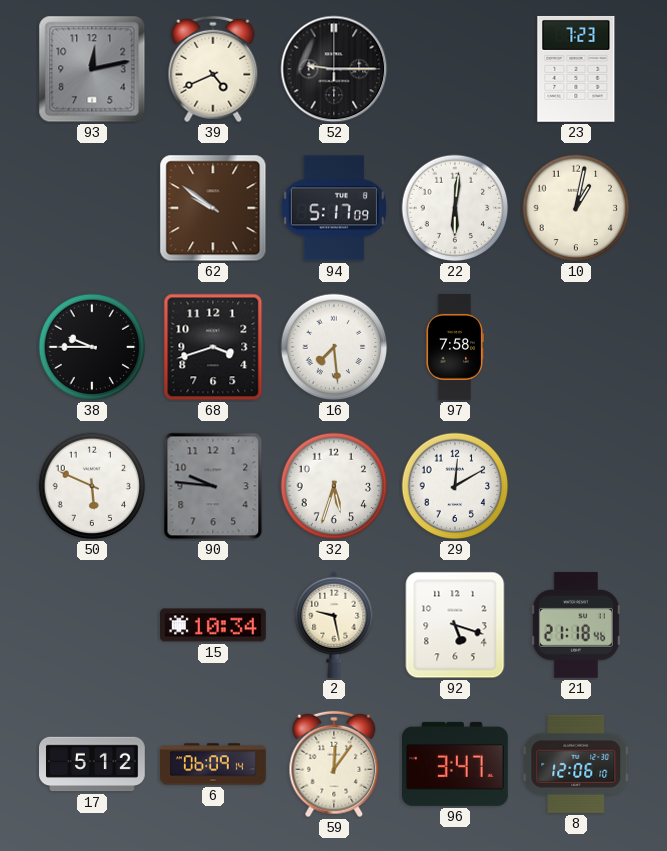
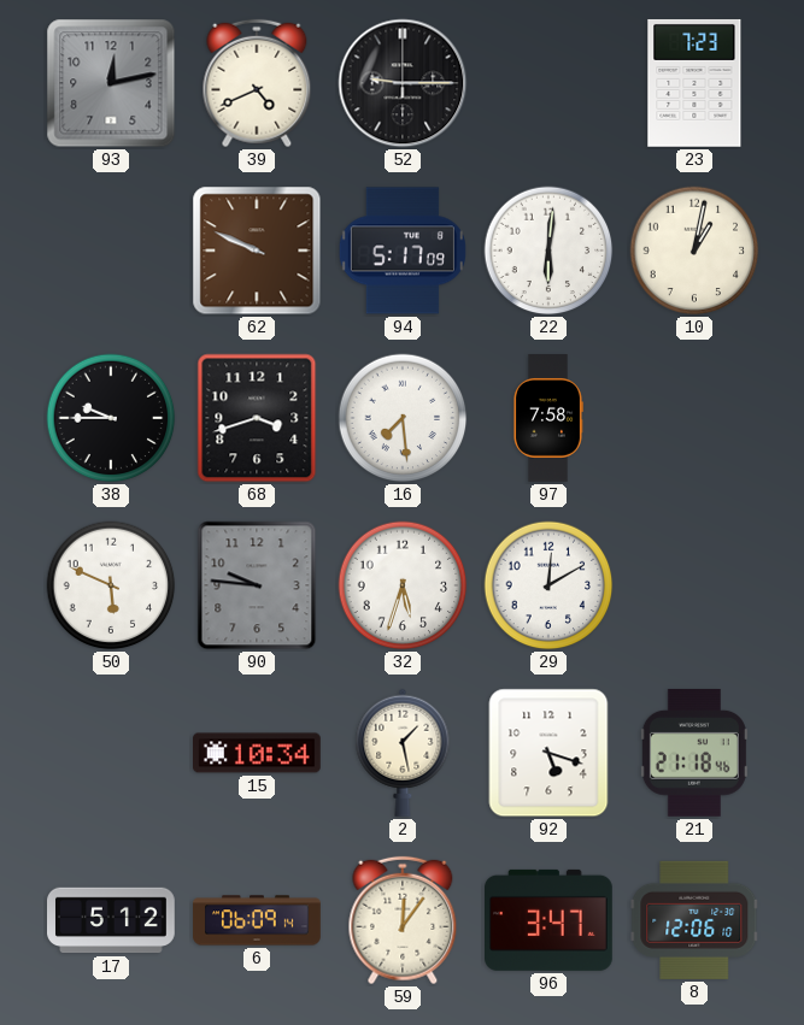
62: 9:51 -> 9:49
2: 9:28 -> 1:28
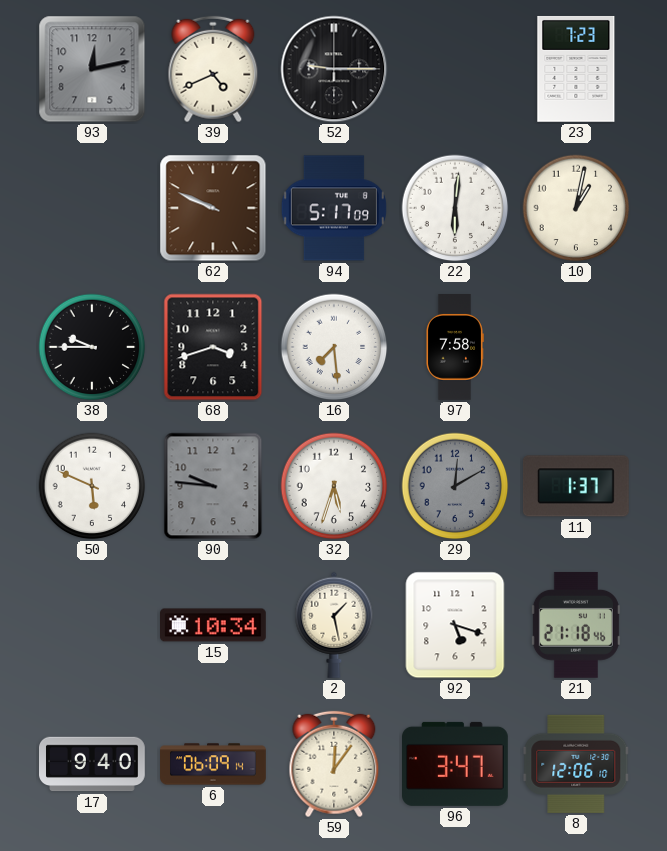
29 dial: white -> grey
11: none -> 1:37
17: 5:12 -> 9:40
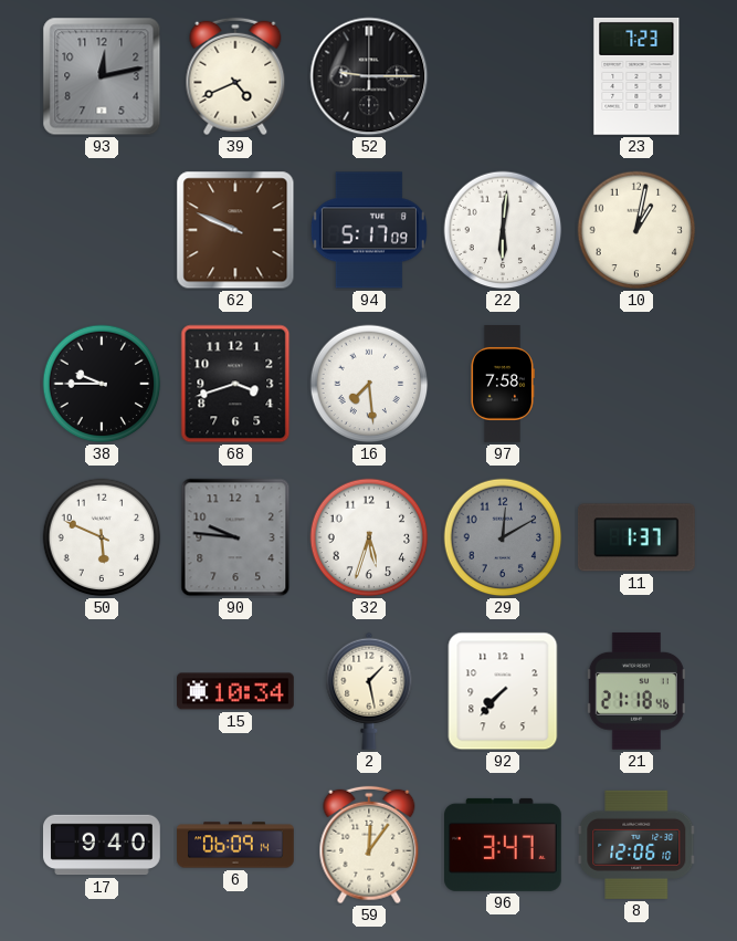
92: 5:18 -> 7:37
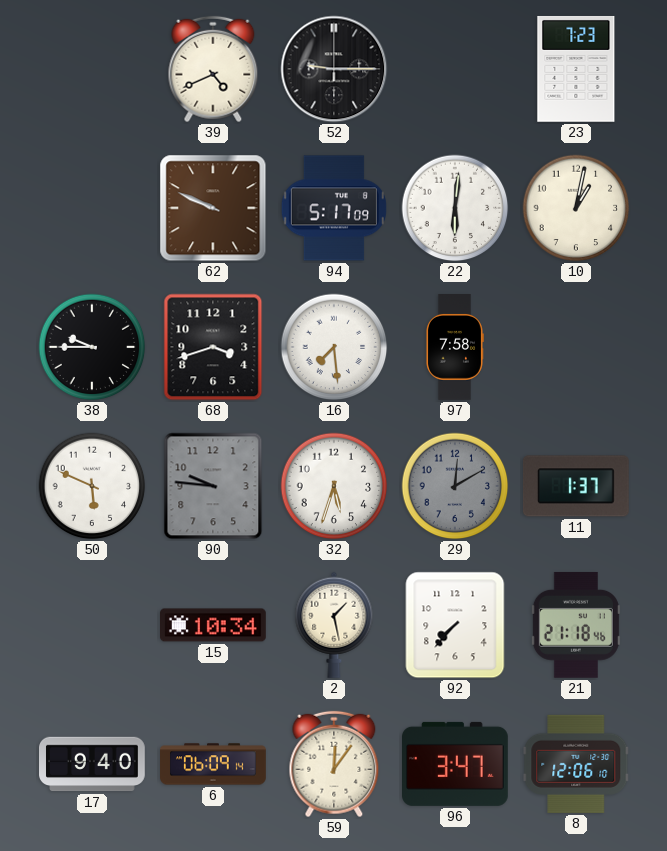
93: 12:13 -> none
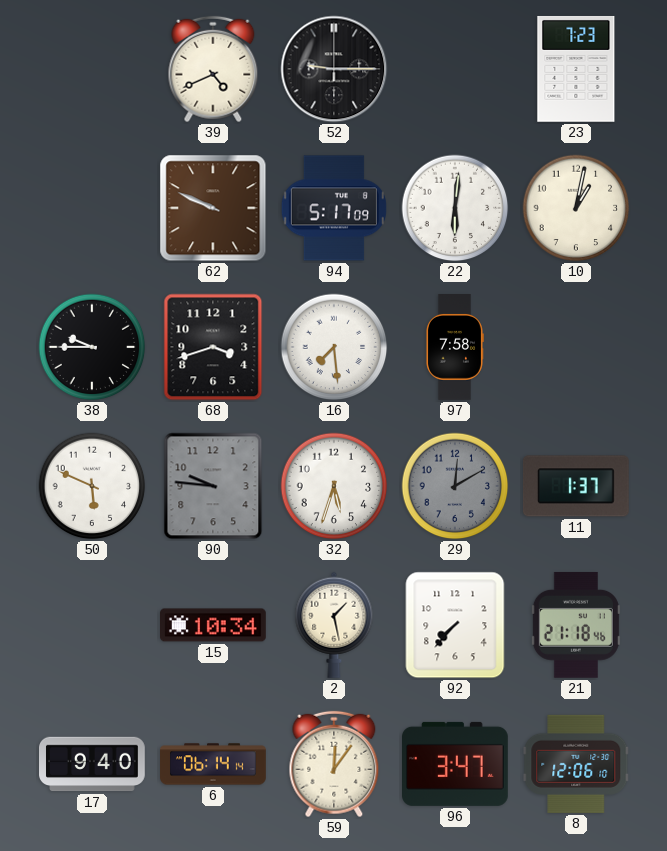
6: 06:09 -> 06:14
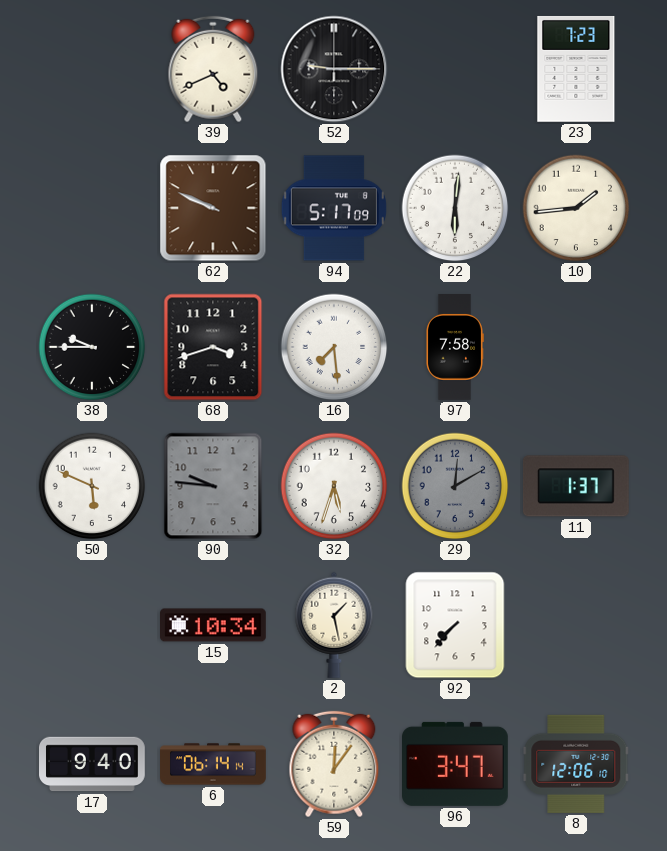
10: 1:02 -> 1:44
21: 21:18 -> none
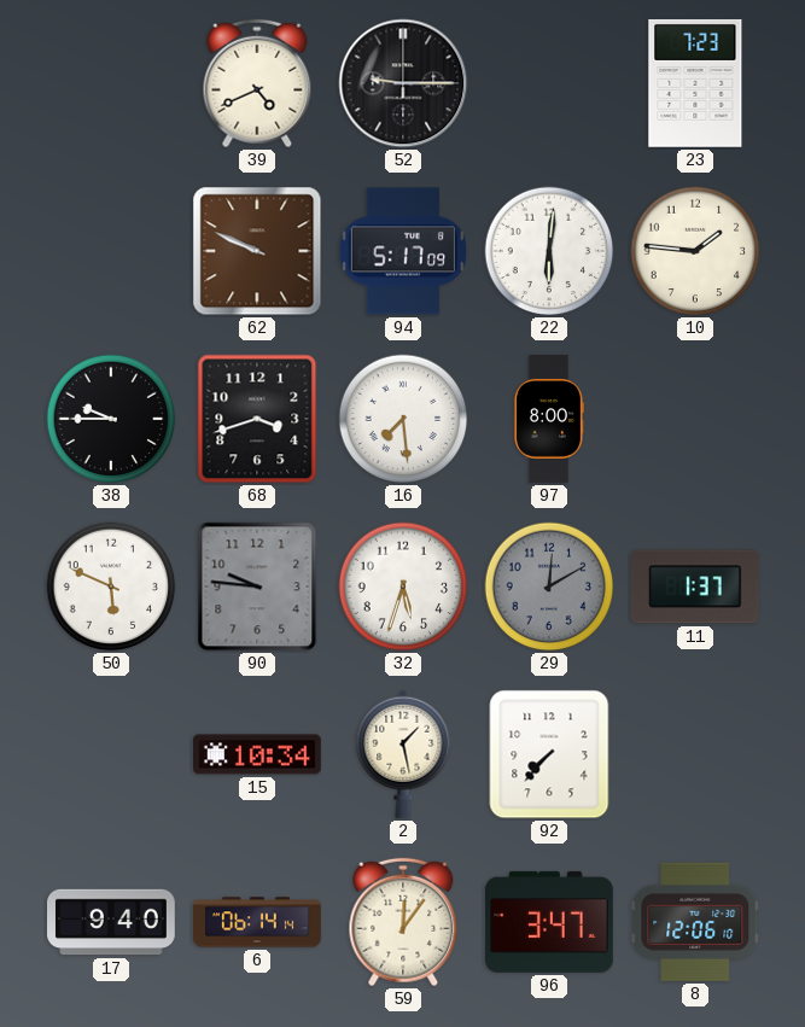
10: 1:44 -> 1:46
97: 7:58 -> 8:00
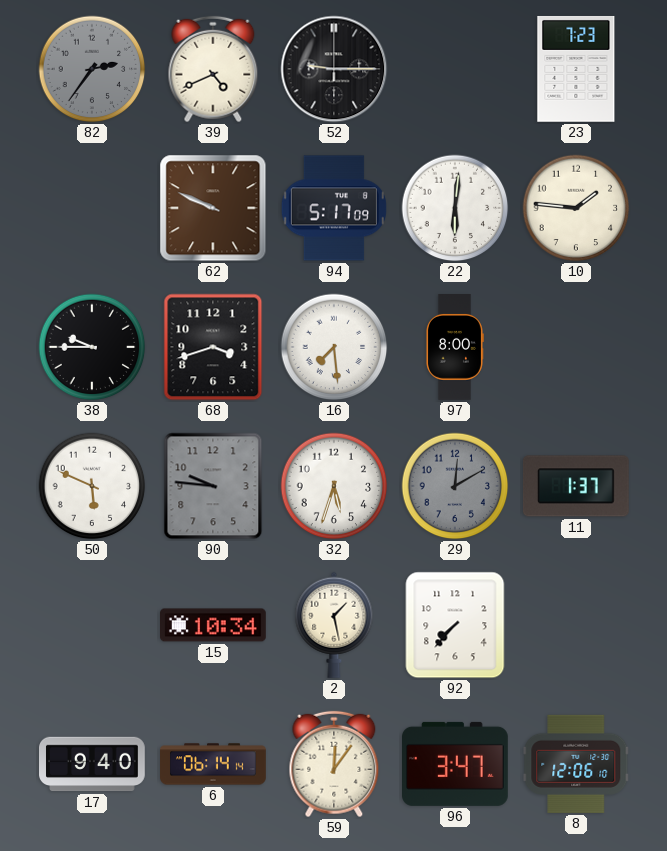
82: none -> 2:36
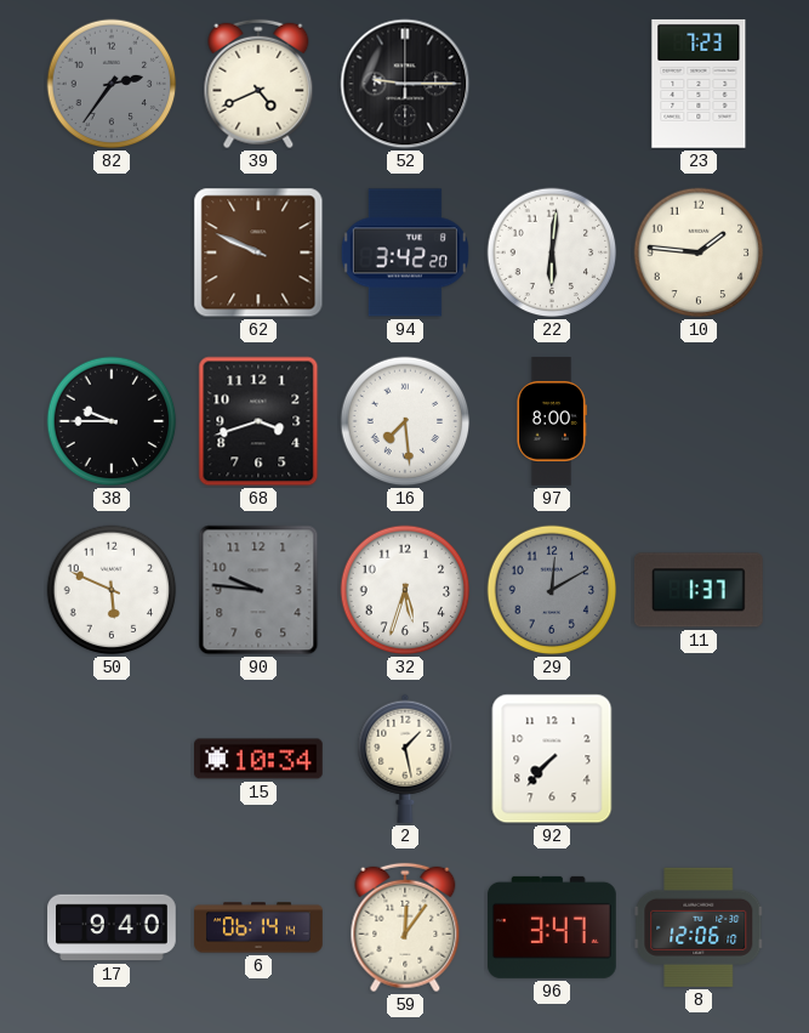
94: 5:17 -> 3:42
